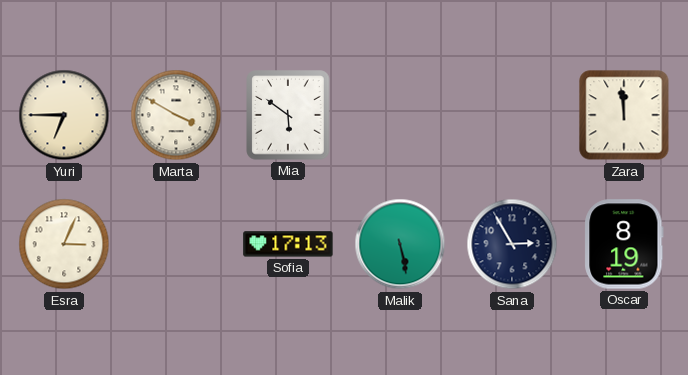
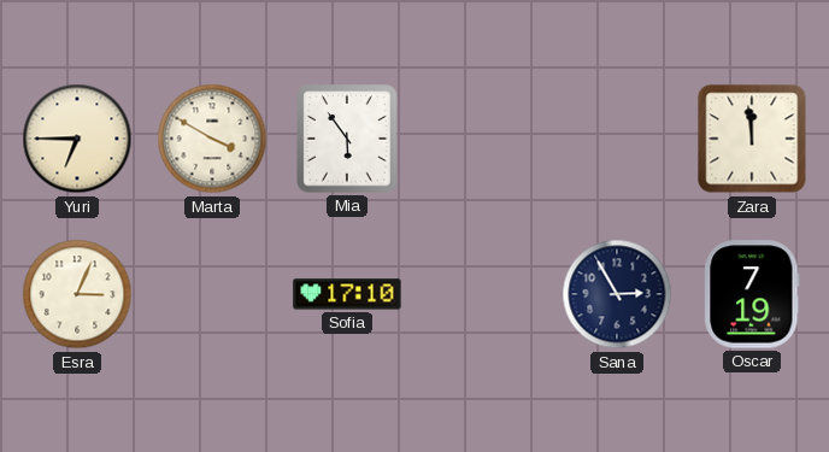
Mia: 5:51 -> 5:54
Sofia: 17:13 -> 17:10
Malik: 5:28 -> none
Oscar: 8:19 -> 7:19
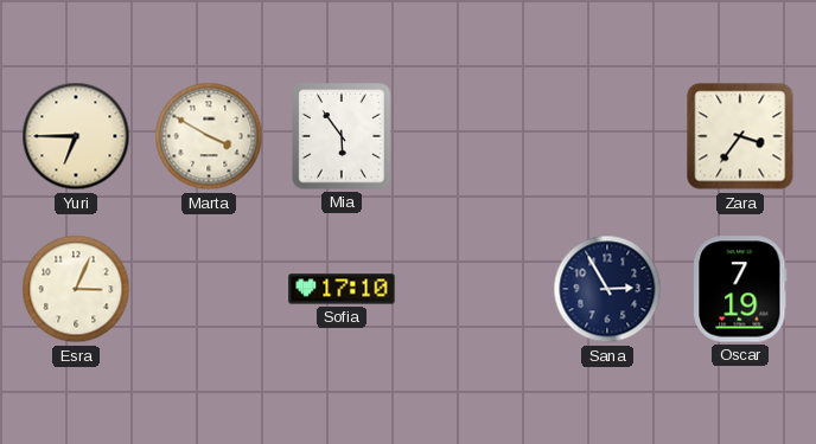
Zara: 11:59 -> 3:36
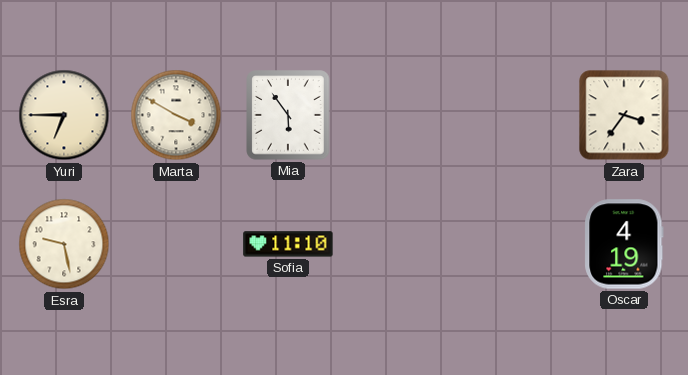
Esra: 3:04 -> 9:28
Sofia: 17:10 -> 11:10
Sana: 2:55 -> none
Oscar: 7:19 -> 4:19
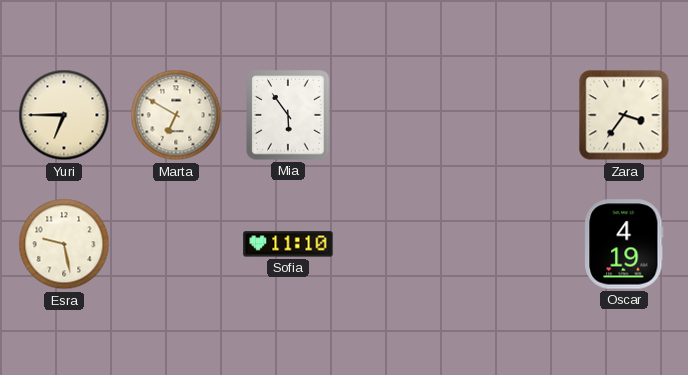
Marta: 3:50 -> 6:50
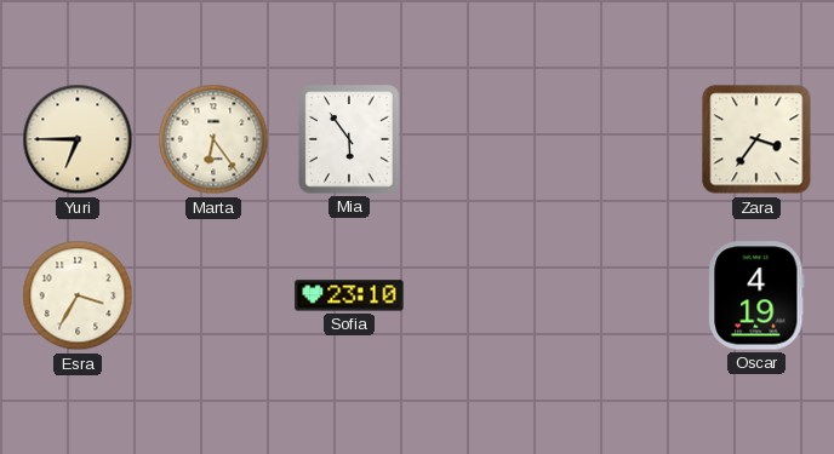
Marta: 6:50 -> 6:24
Esra: 9:28 -> 3:35
Sofia: 11:10 -> 23:10
